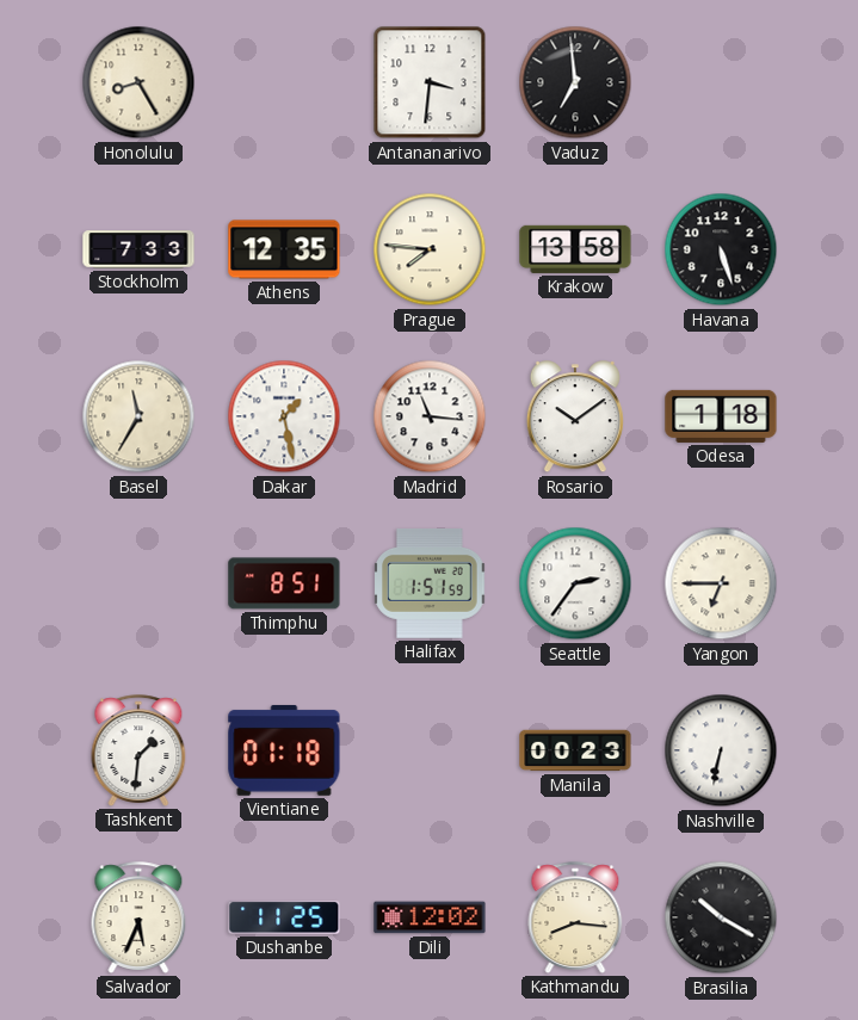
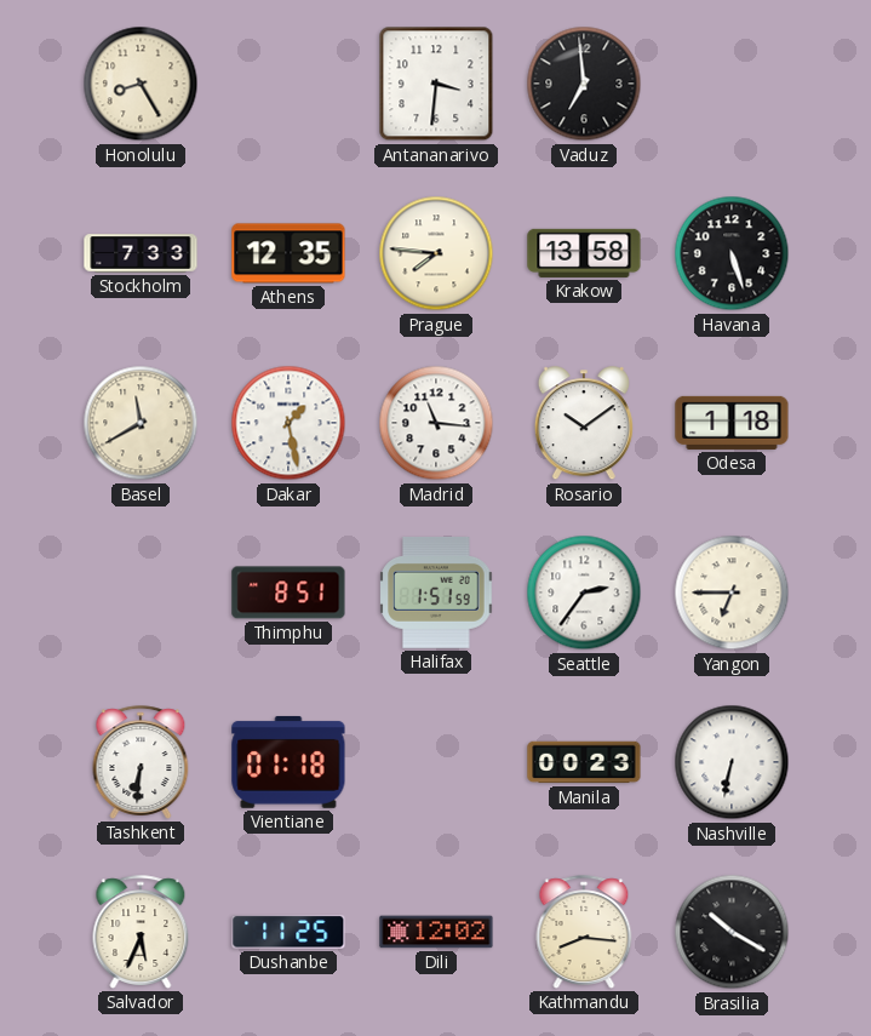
Basel: 11:35 -> 11:40
Tashkent: 1:31 -> 6:31
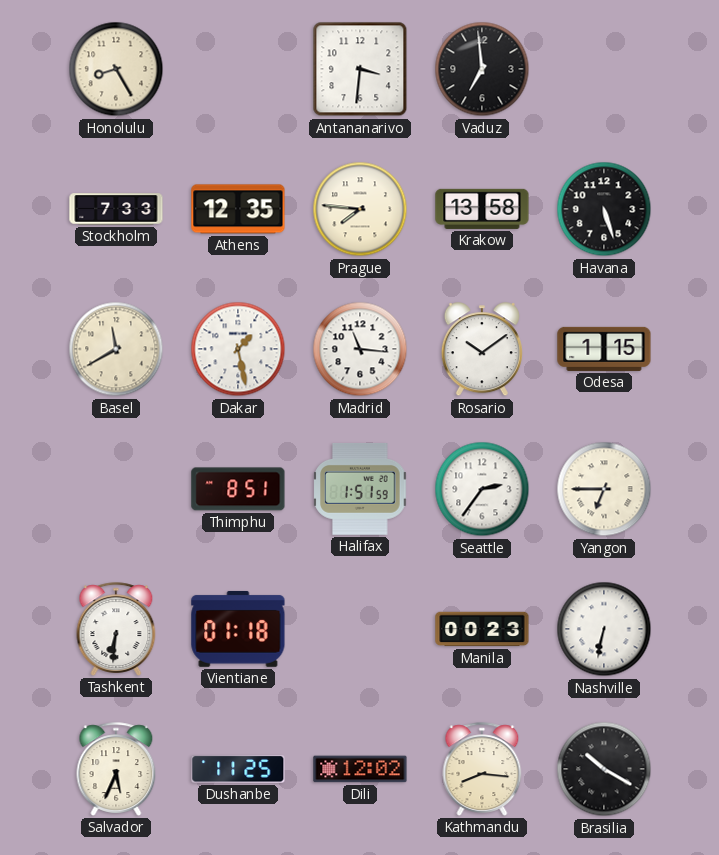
Odesa: 1:18 -> 1:15
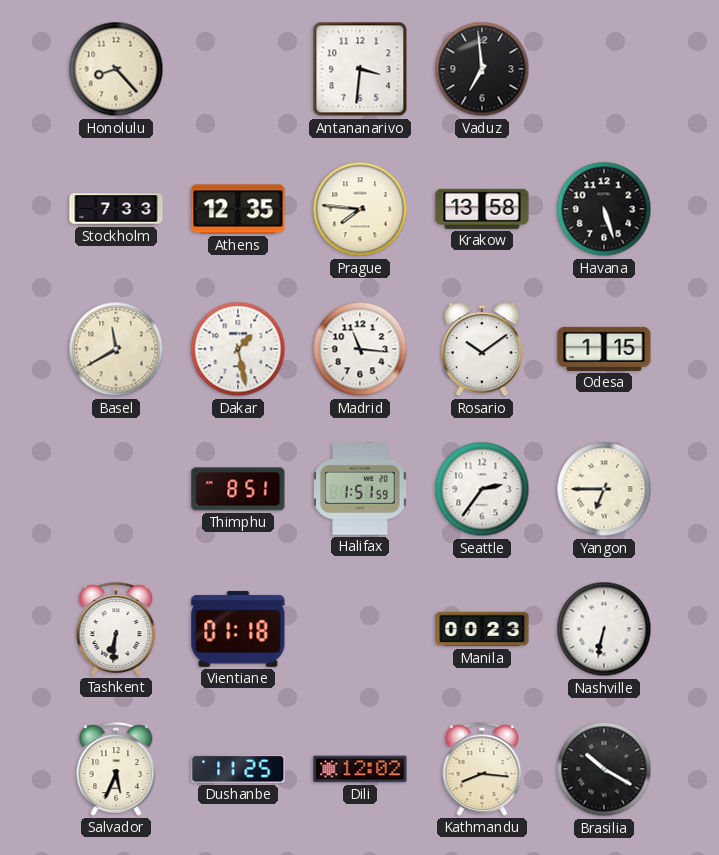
Honolulu: 8:25 -> 8:23
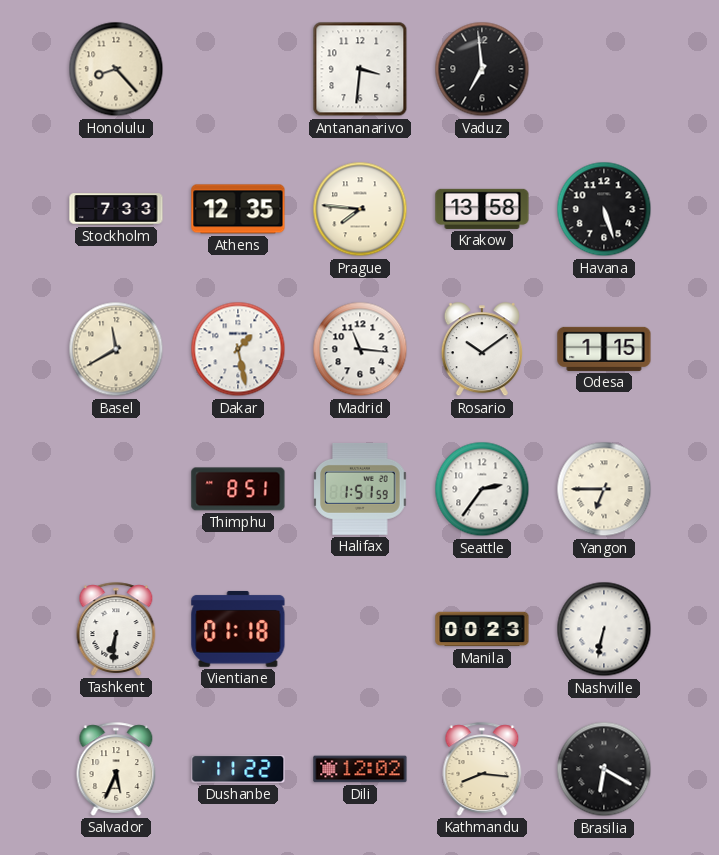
Dushanbe: 11:25 -> 11:22
Brasilia: 10:20 -> 6:20
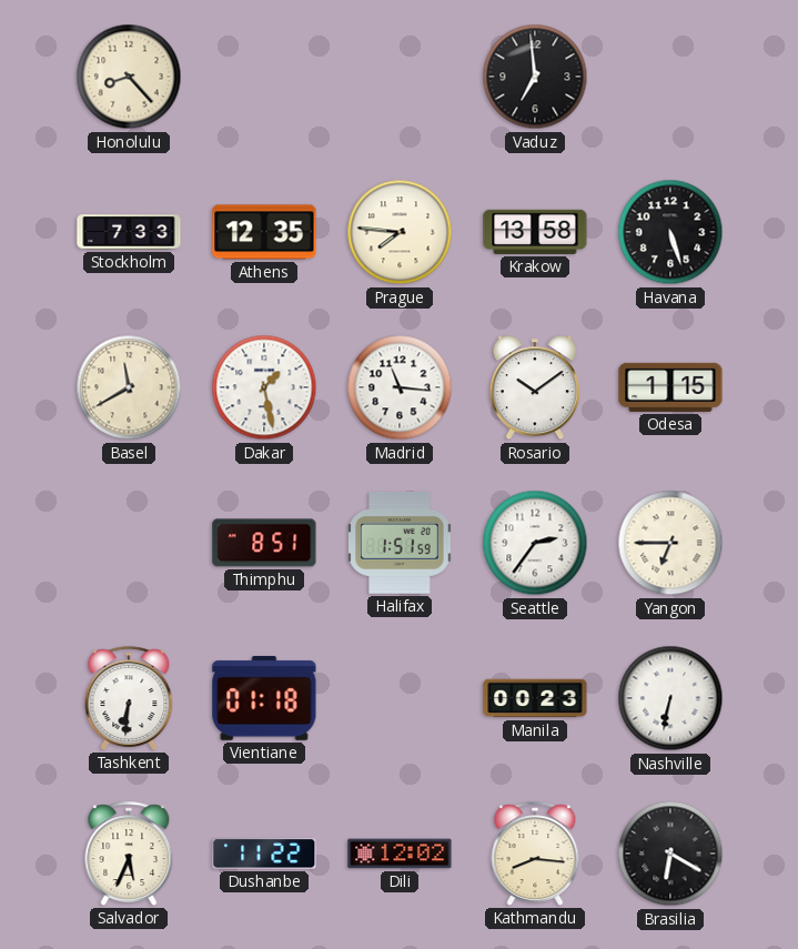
Antananarivo: 3:31 -> none
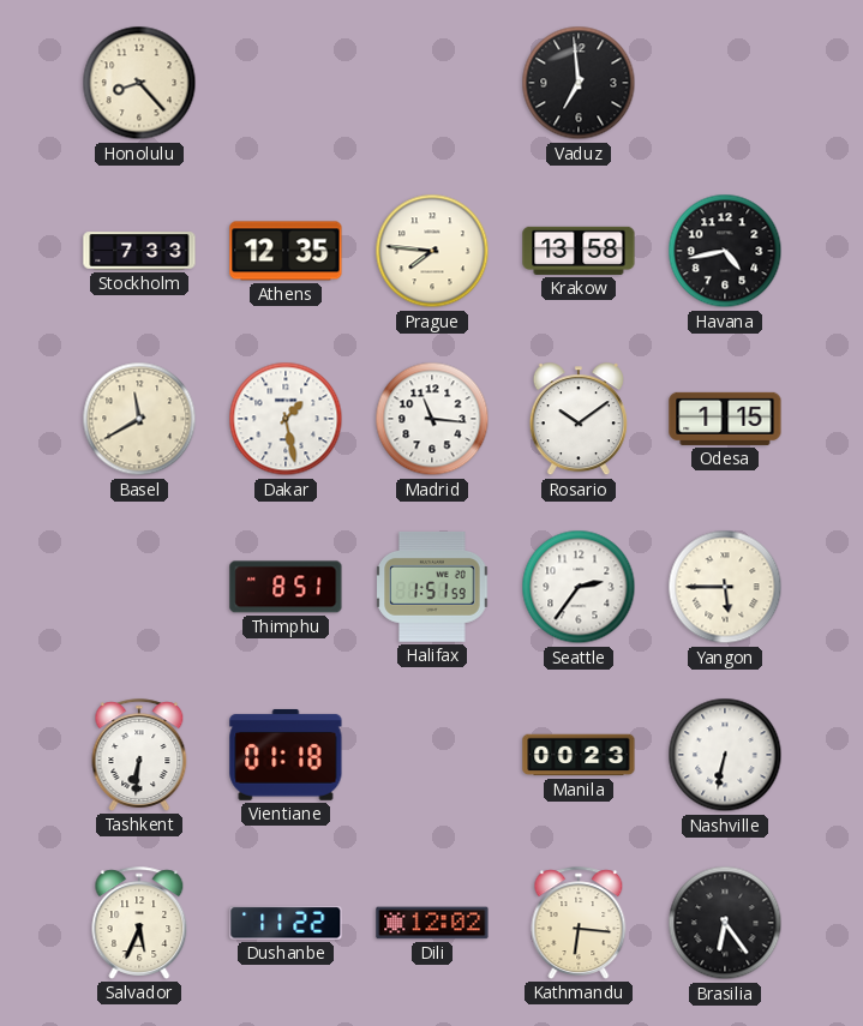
Havana: 5:27 -> 4:43
Yangon: 6:45 -> 5:45
Kathmandu: 8:16 -> 6:16
Brasilia: 6:20 -> 6:24
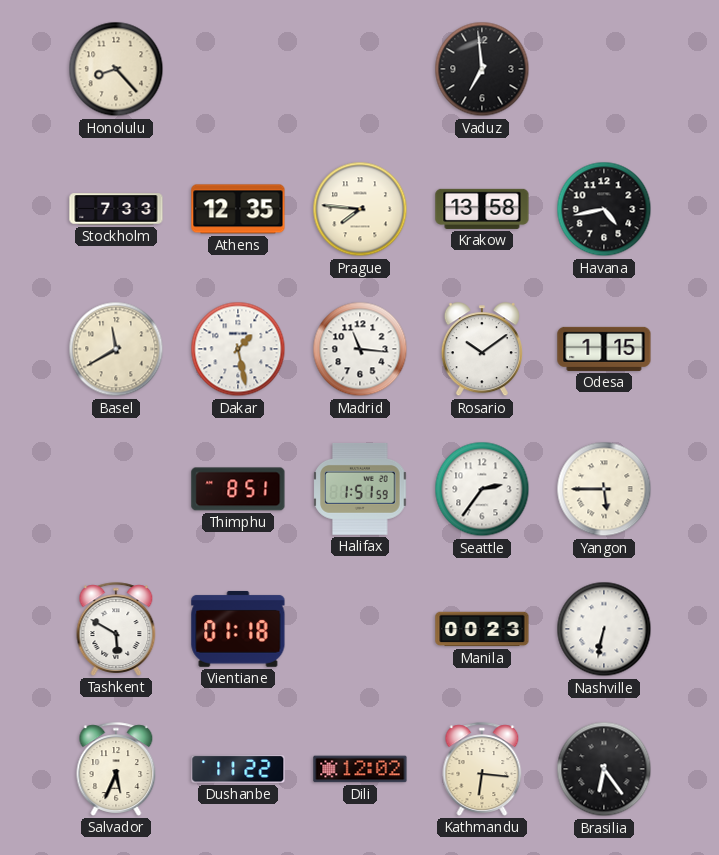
Tashkent: 6:31 -> 5:50
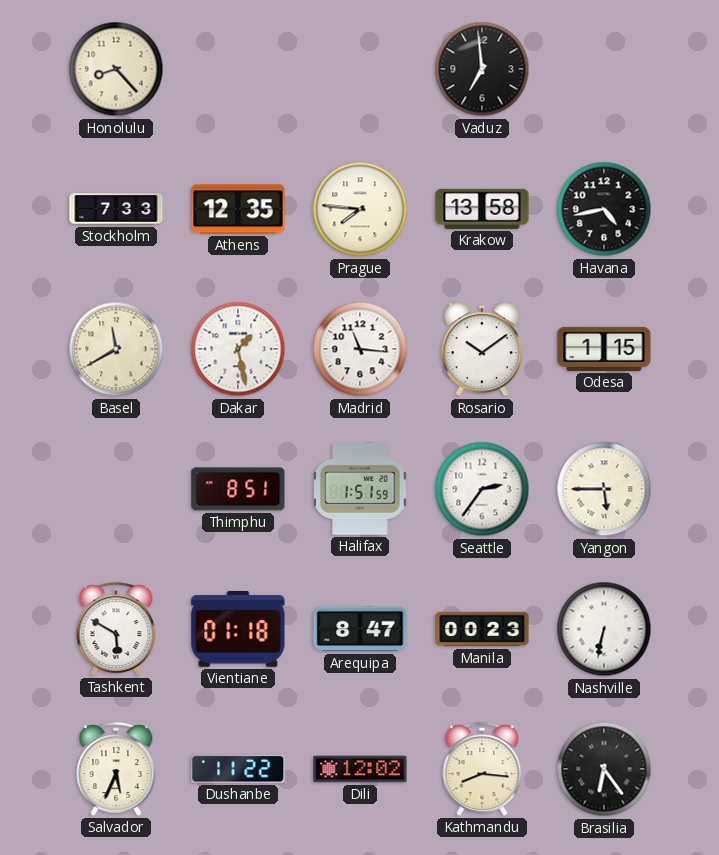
Arequipa: none -> 8:47
Kathmandu: 6:16 -> 8:16
